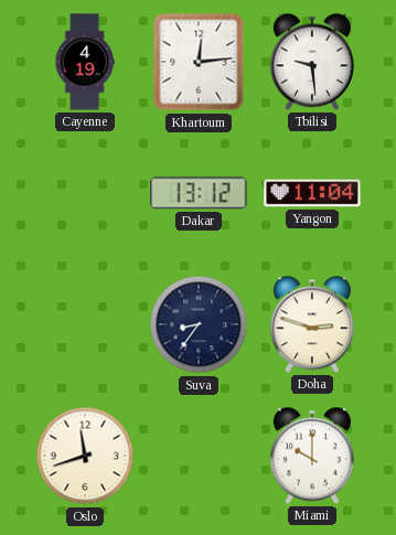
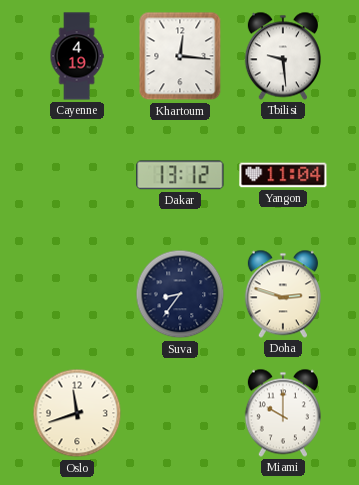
Khartoum: 12:14 -> 12:16
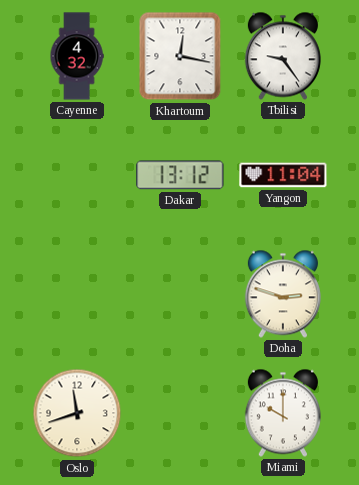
Cayenne: 4:19 -> 4:32
Khartoum: 12:16 -> 12:17
Tbilisi: 9:29 -> 9:24
Suva: 8:36 -> none
